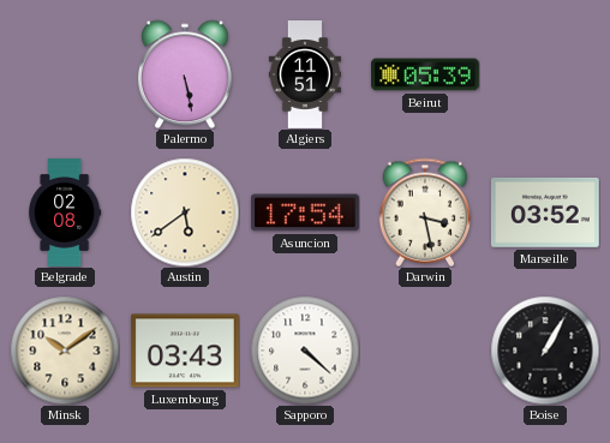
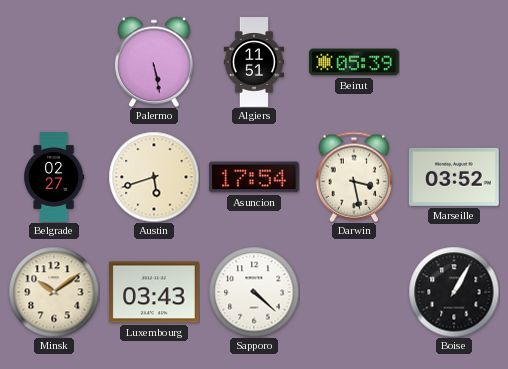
Belgrade: 02:08 -> 02:27
Austin: 5:39 -> 5:42
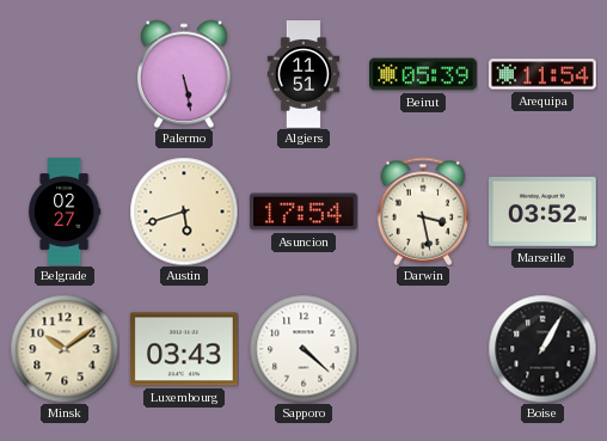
Arequipa: none -> 11:54
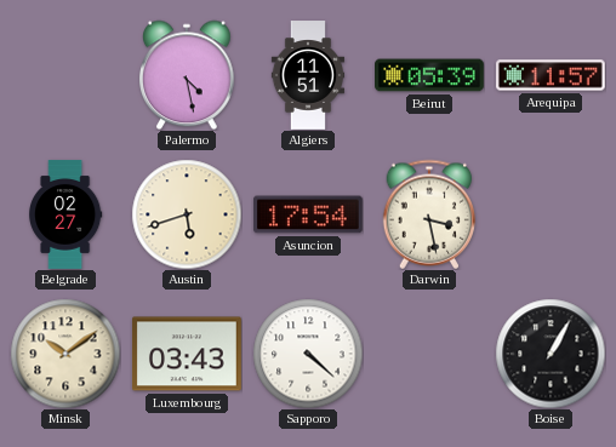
Palermo: 5:28 -> 4:28
Arequipa: 11:54 -> 11:57
Marseille: 03:52 -> none
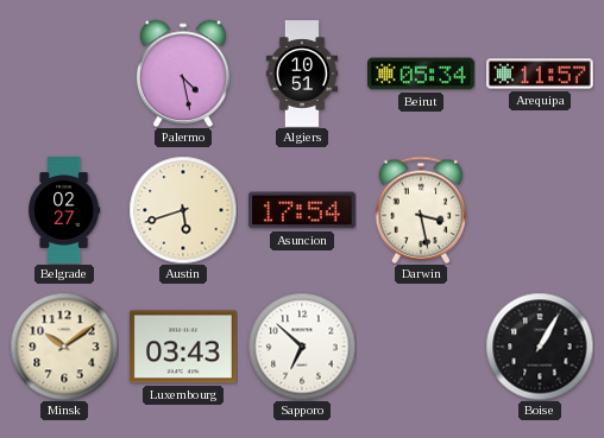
Algiers: 11:51 -> 10:51
Beirut: 05:39 -> 05:34
Sapporo: 4:22 -> 6:52
